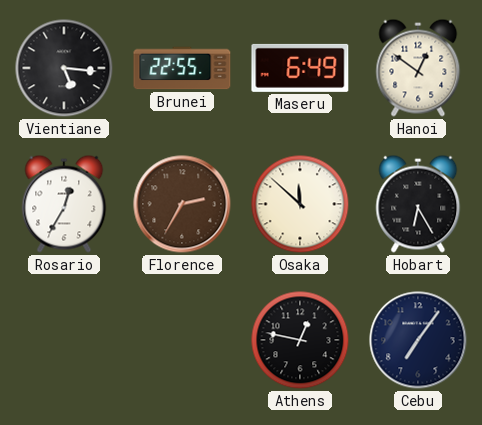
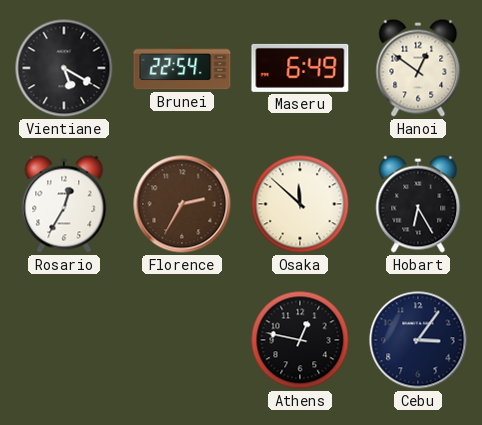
Vientiane: 5:16 -> 5:20
Brunei: 22:55 -> 22:54
Cebu: 7:06 -> 3:06
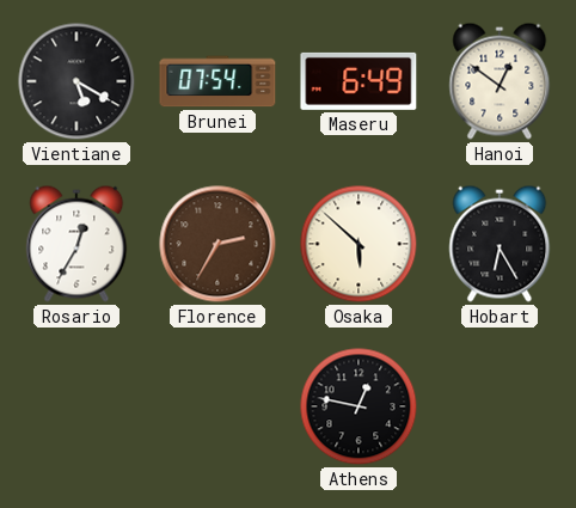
Brunei: 22:54 -> 07:54
Osaka: 11:52 -> 5:52
Cebu: 3:06 -> none
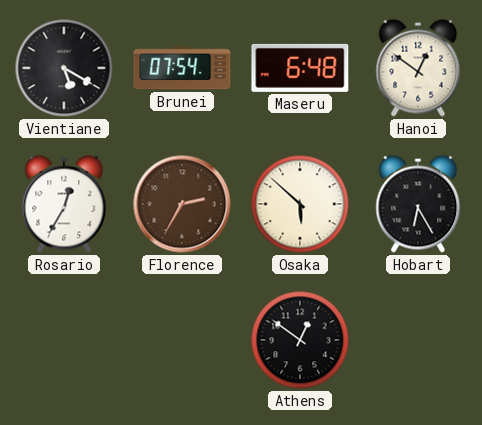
Maseru: 6:49 -> 6:48
Athens: 12:47 -> 12:51
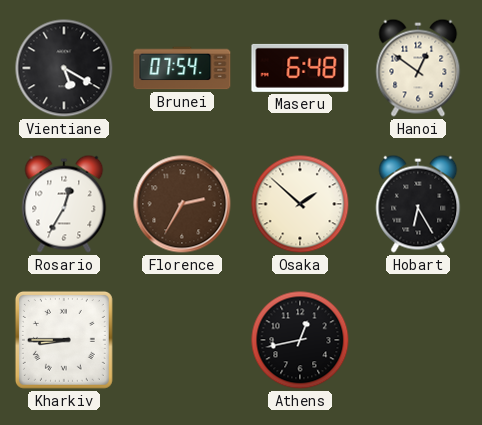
Osaka: 5:52 -> 1:52
Kharkiv: none -> 8:45
Athens: 12:51 -> 12:43
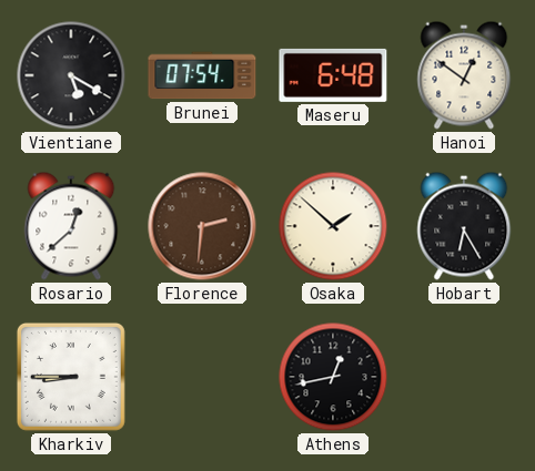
Rosario: 12:35 -> 12:38
Florence: 2:35 -> 2:31
